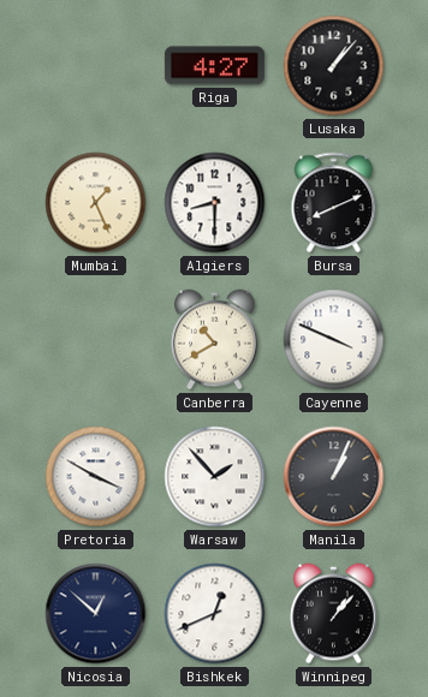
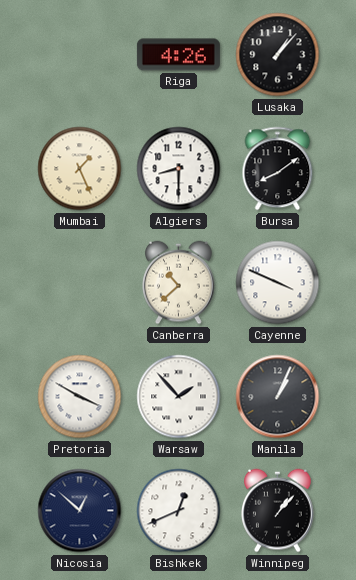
Riga: 4:27 -> 4:26
Bursa: 8:11 -> 8:09
Canberra: 10:40 -> 10:38
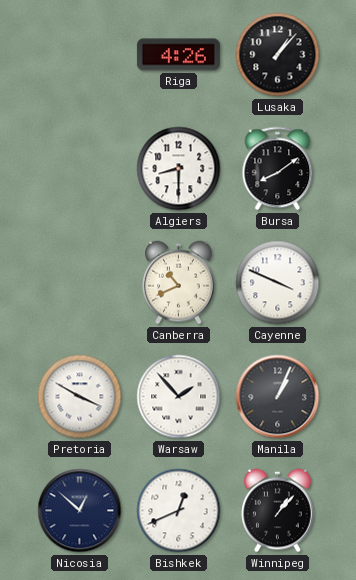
Mumbai: 1:26 -> none
Canberra: 10:38 -> 10:41
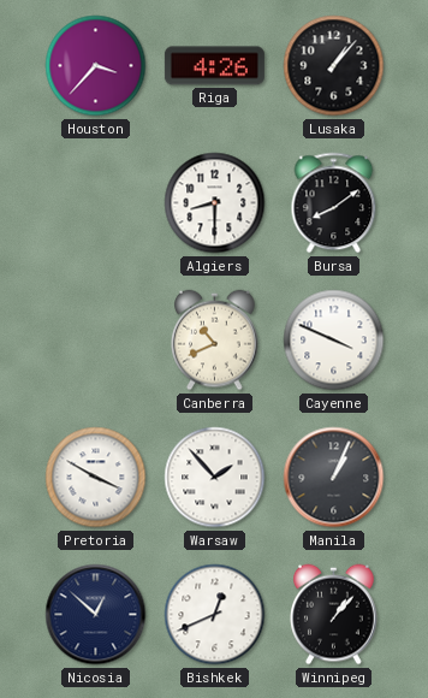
Houston: none -> 3:37
